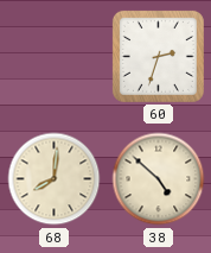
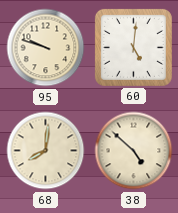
95: none -> 9:48
60: 2:33 -> 5:01
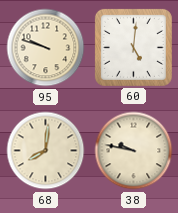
38: 4:52 -> 9:47
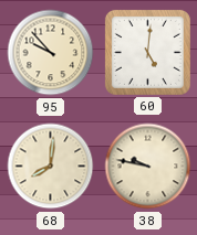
95: 9:48 -> 9:53
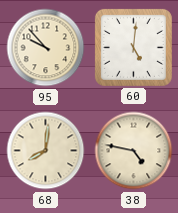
38: 9:47 -> 4:47
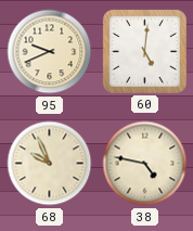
95: 9:53 -> 9:41
68: 8:01 -> 9:56
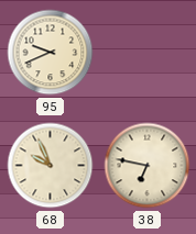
60: 5:01 -> none
38: 4:47 -> 6:47
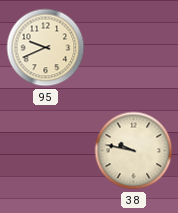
68: 9:56 -> none
38: 6:47 -> 9:47
